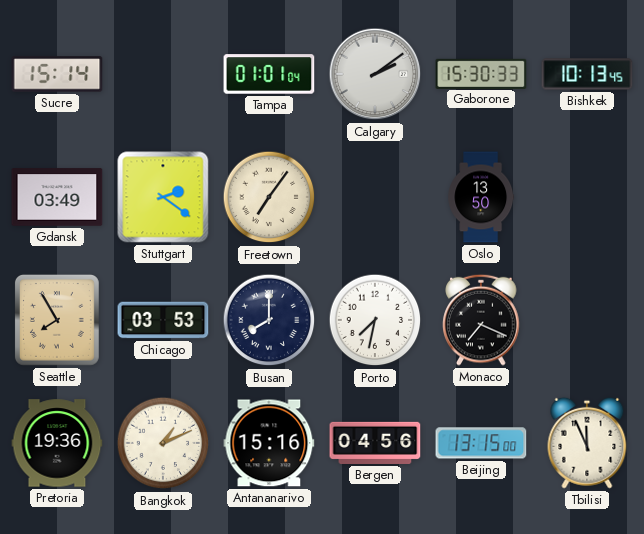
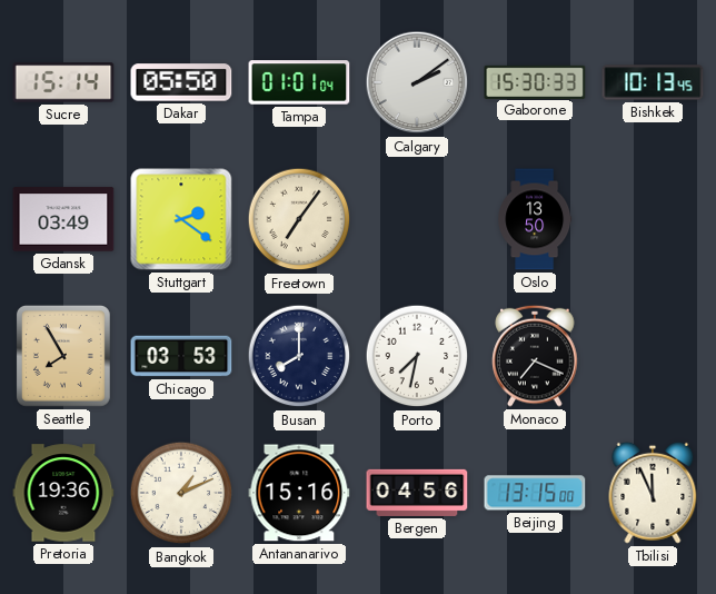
Dakar: none -> 05:50
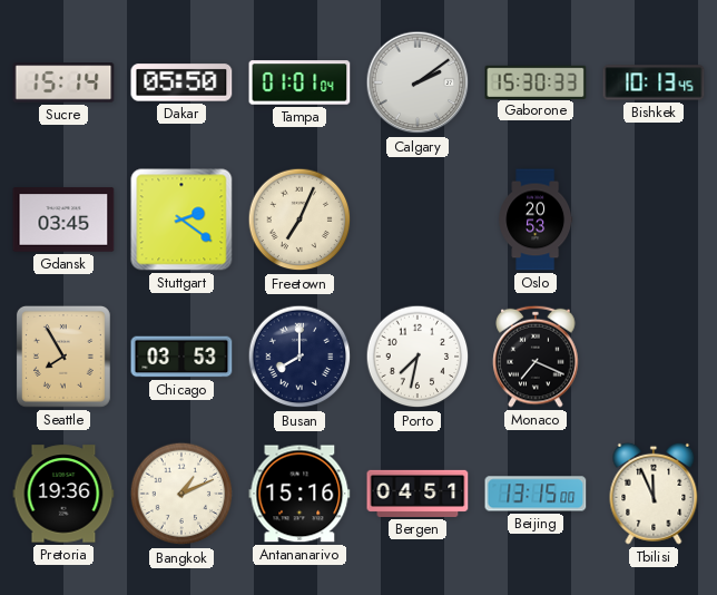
Gdansk: 03:49 -> 03:45
Freetown: 7:06 -> 7:04
Oslo: 13:50 -> 20:53
Bergen: 04:56 -> 04:51
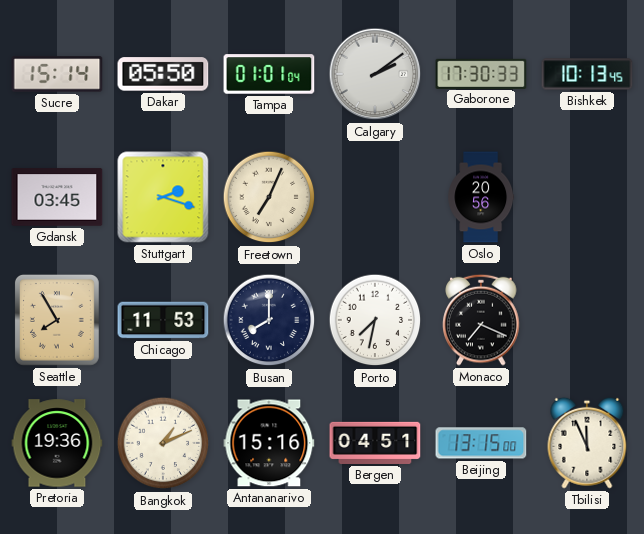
Gaborone: 15:30 -> 17:30
Stuttgart: 2:21 -> 2:18
Oslo: 20:53 -> 20:56
Chicago: 03:53 -> 11:53
